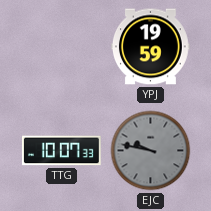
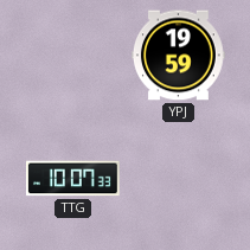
EJC: 9:47 -> none
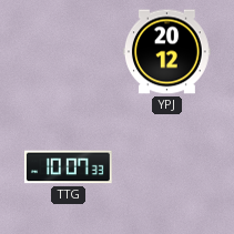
YPJ: 19:59 -> 20:12
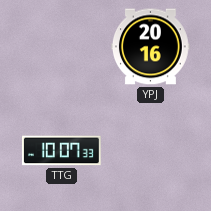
YPJ: 20:12 -> 20:16
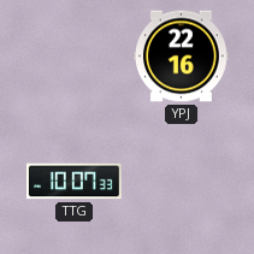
YPJ: 20:16 -> 22:16
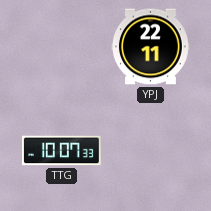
YPJ: 22:16 -> 22:11
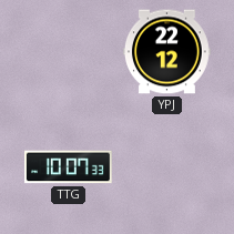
YPJ: 22:11 -> 22:12
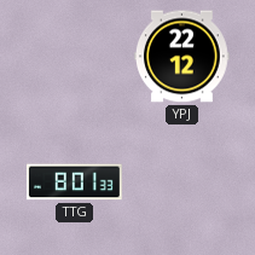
TTG: 10:07 -> 8:01
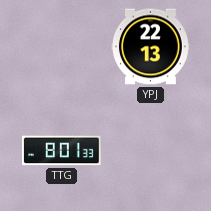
YPJ: 22:12 -> 22:13
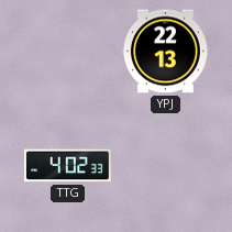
TTG: 8:01 -> 4:02
